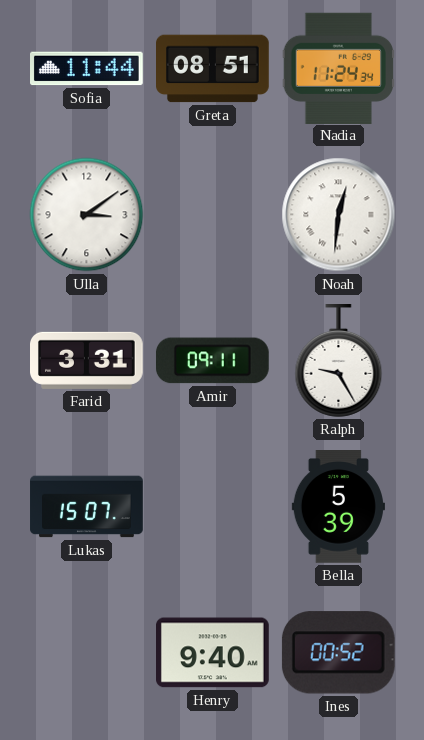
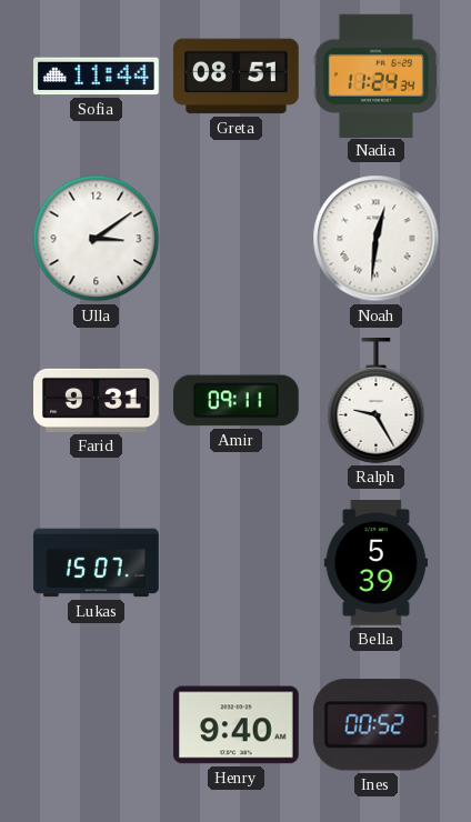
Farid: 3:31 -> 9:31
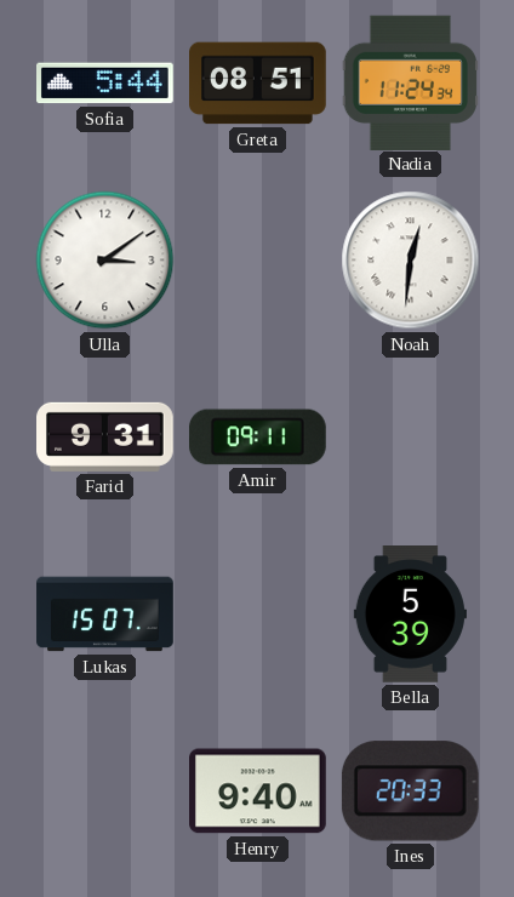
Sofia: 11:44 -> 5:44
Ralph: 9:25 -> none
Ines: 00:52 -> 20:33
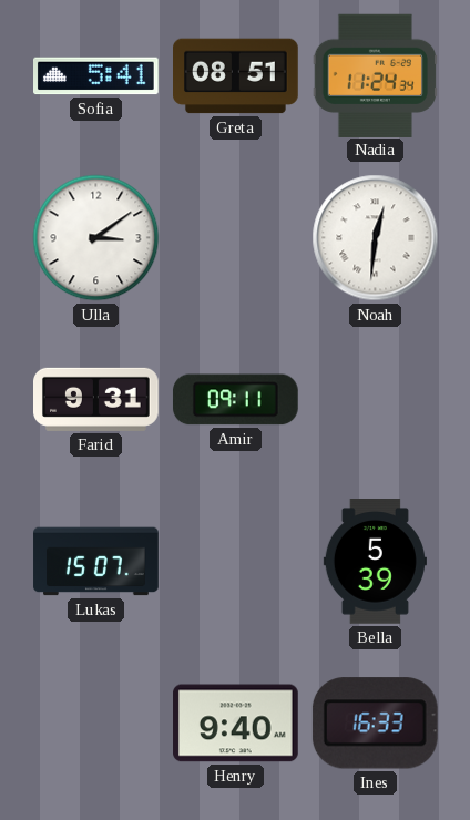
Sofia: 5:44 -> 5:41
Ines: 20:33 -> 16:33
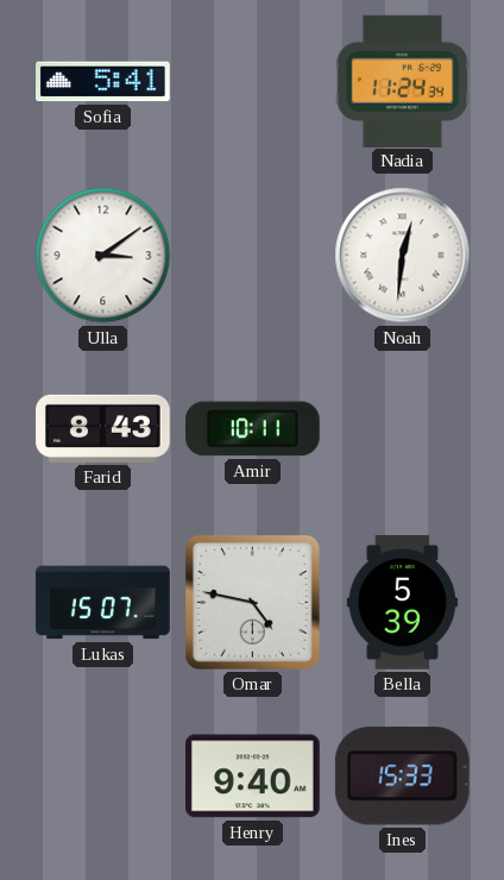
Greta: 08:51 -> none
Farid: 9:31 -> 8:43
Amir: 09:11 -> 10:11
Omar: none -> 4:47
Ines: 16:33 -> 15:33
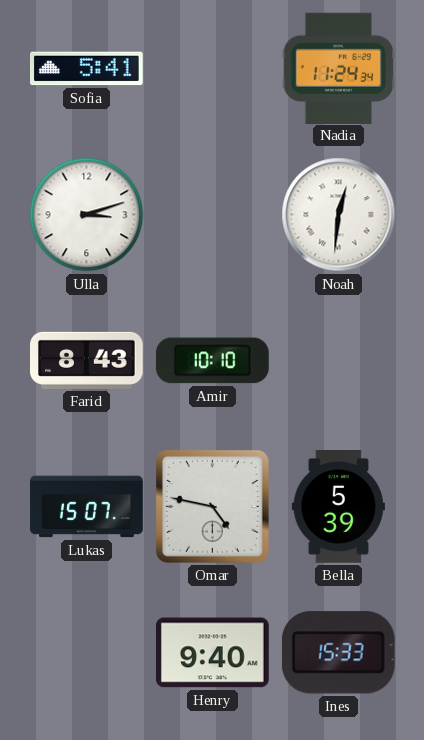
Ulla: 3:09 -> 3:12
Amir: 10:11 -> 10:10
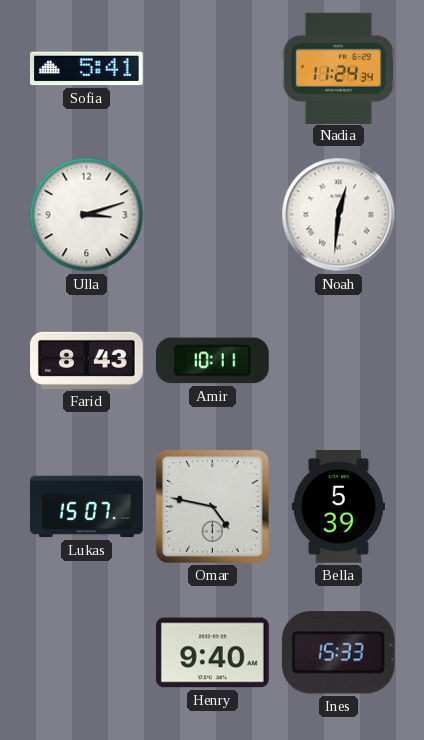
Amir: 10:10 -> 10:11
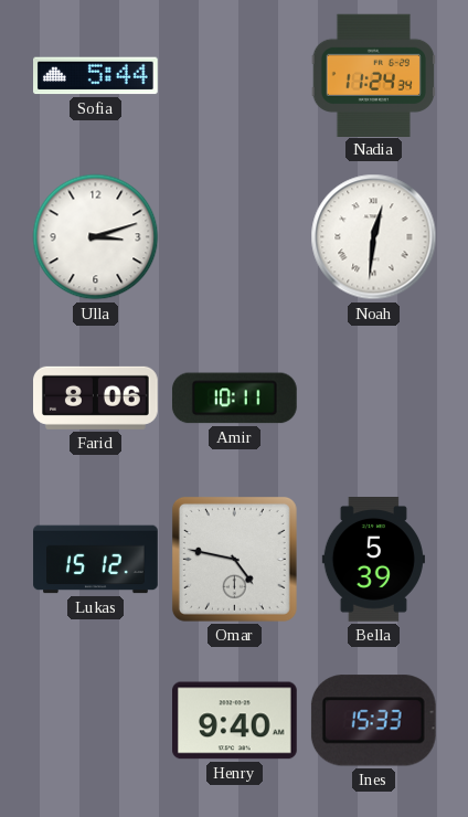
Sofia: 5:41 -> 5:44
Farid: 8:43 -> 8:06
Lukas: 15:07 -> 15:12
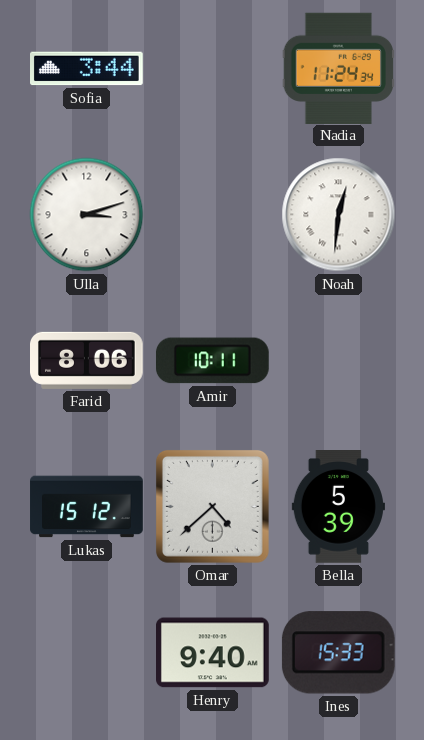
Sofia: 5:44 -> 3:44
Omar: 4:47 -> 4:38
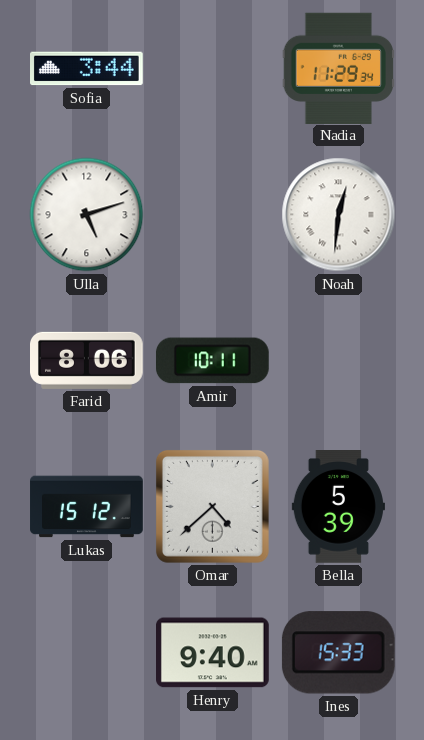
Nadia: 11:24 -> 11:29
Ulla: 3:12 -> 5:12
